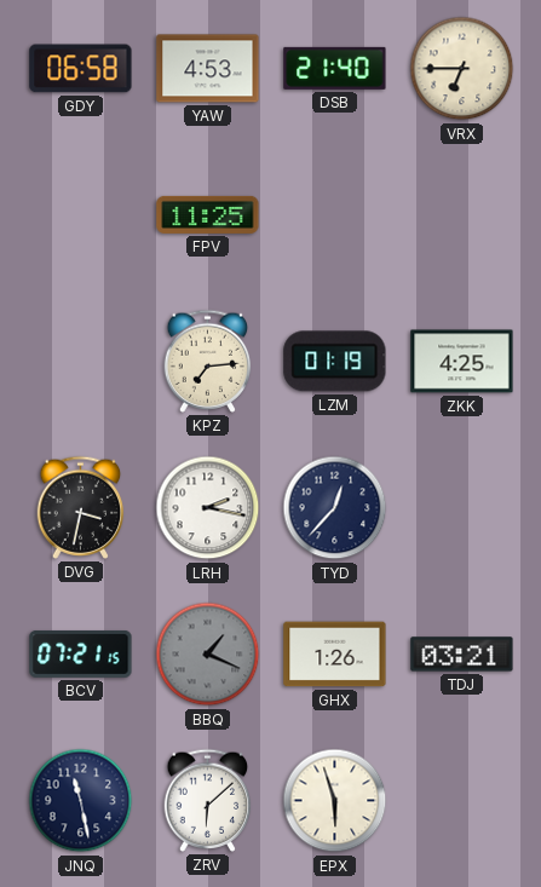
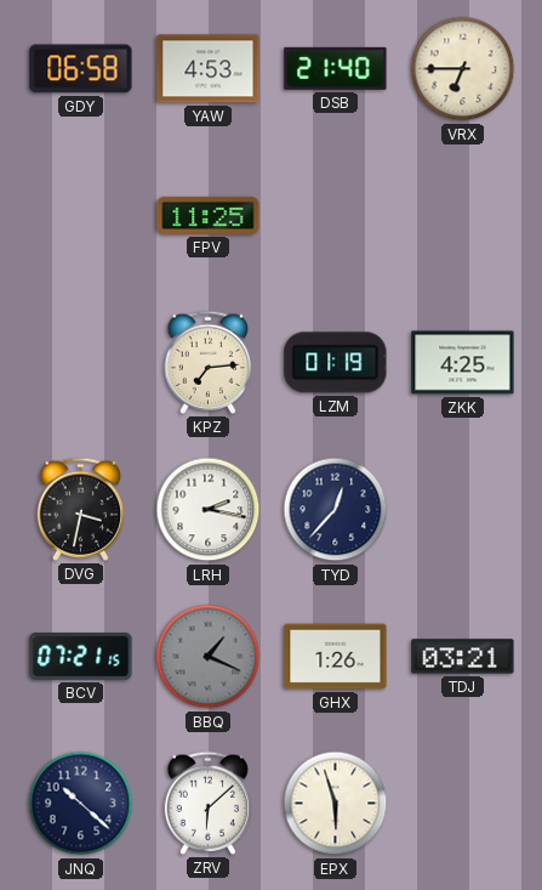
JNQ: 11:28 -> 10:22
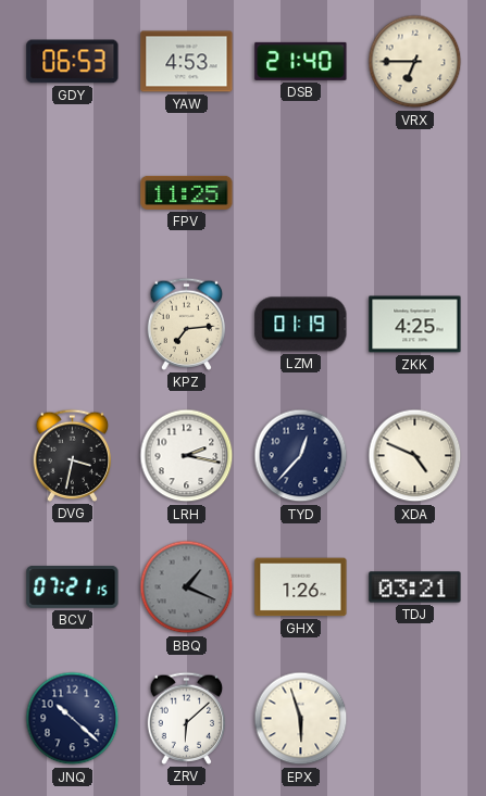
GDY: 06:58 -> 06:53
XDA: none -> 4:49
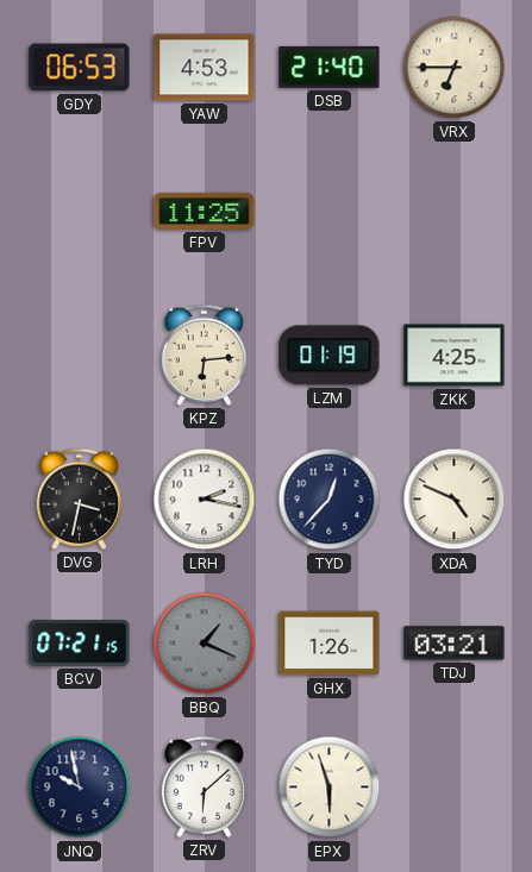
KPZ: 7:14 -> 6:14
JNQ: 10:22 -> 9:58
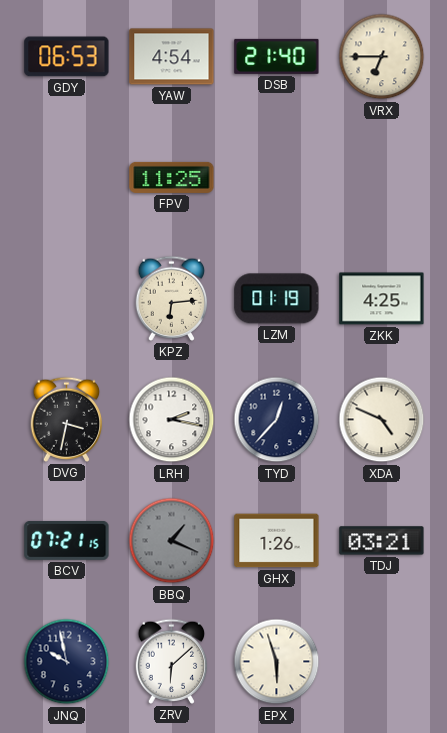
YAW: 4:53 -> 4:54
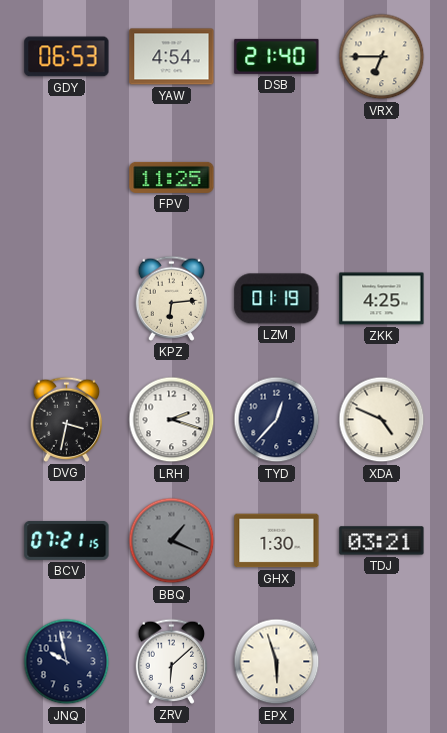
LRH: 2:17 -> 2:18
GHX: 1:26 -> 1:30
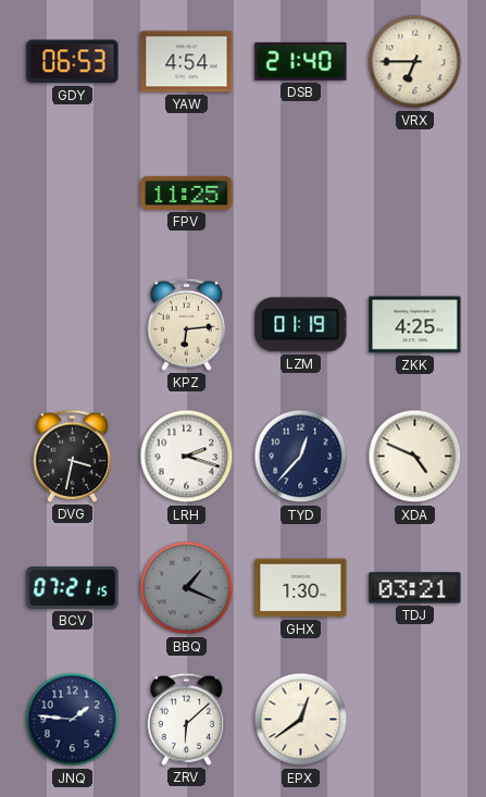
JNQ: 9:58 -> 1:46
EPX: 5:57 -> 12:39
